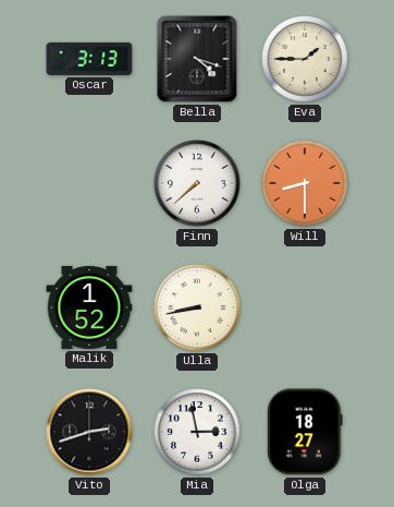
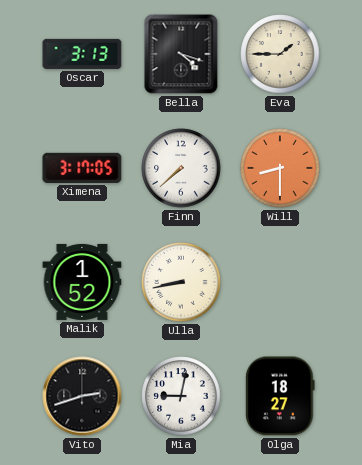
Ximena: none -> 3:17
Mia: 2:58 -> 9:02
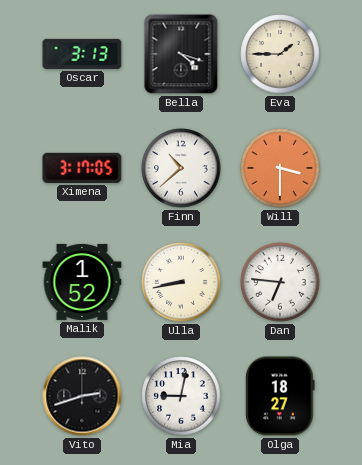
Finn: 7:38 -> 10:38
Will: 8:30 -> 3:30
Dan: none -> 6:46
